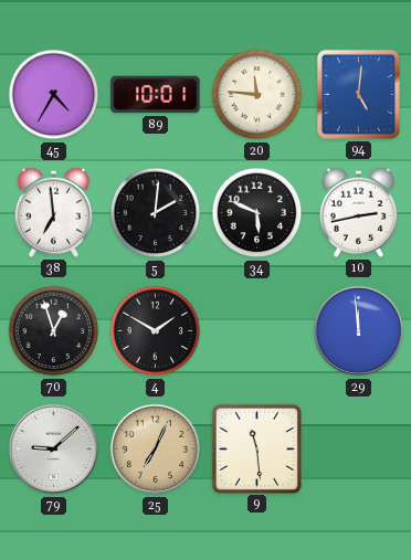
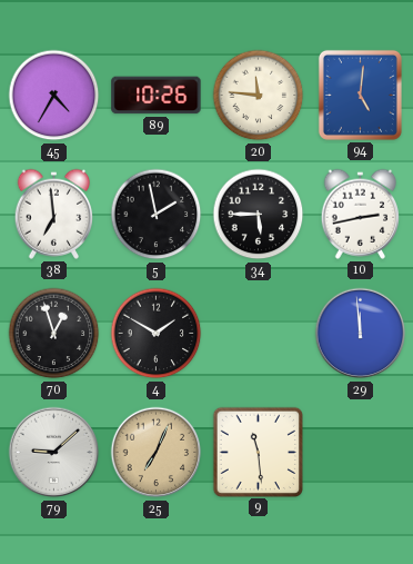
89: 10:01 -> 10:26
5: 2:01 -> 1:58
34: 5:49 -> 5:45
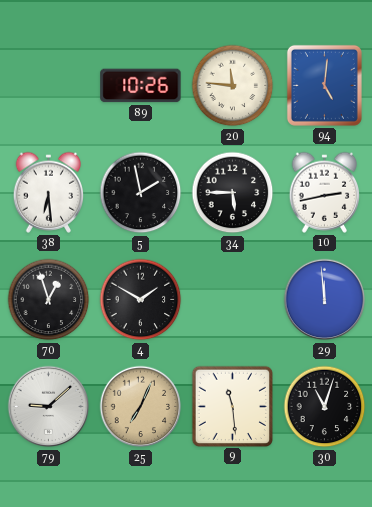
45: 4:35 -> none
38: 6:59 -> 6:29
30: none -> 11:03
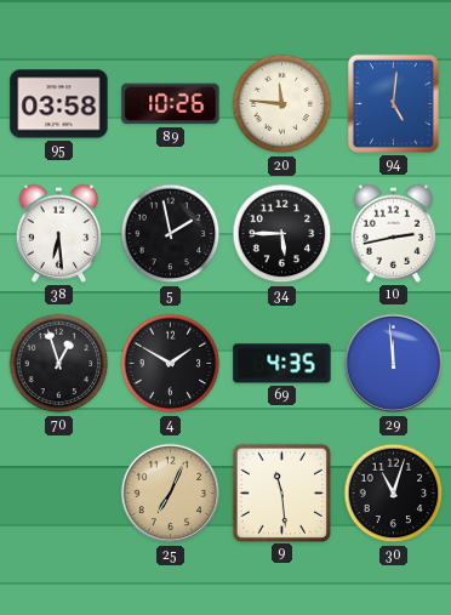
95: none -> 03:58
69: none -> 4:35
79: 9:08 -> none
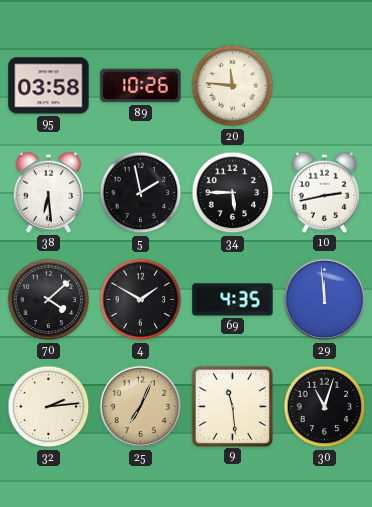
94: 5:01 -> none
70: 12:57 -> 4:08
32: none -> 2:14
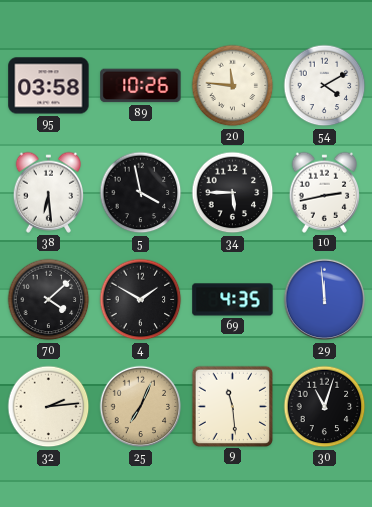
54: none -> 4:10
5: 1:58 -> 3:58
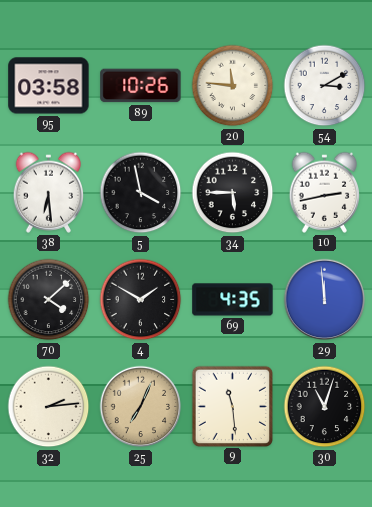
54: 4:10 -> 3:10
